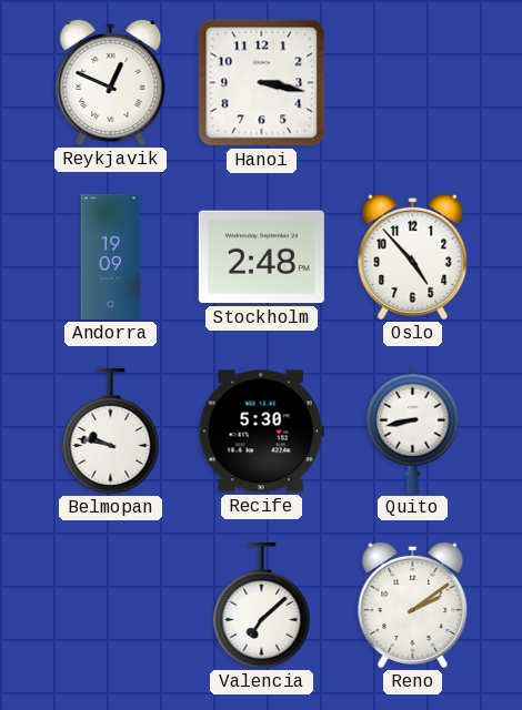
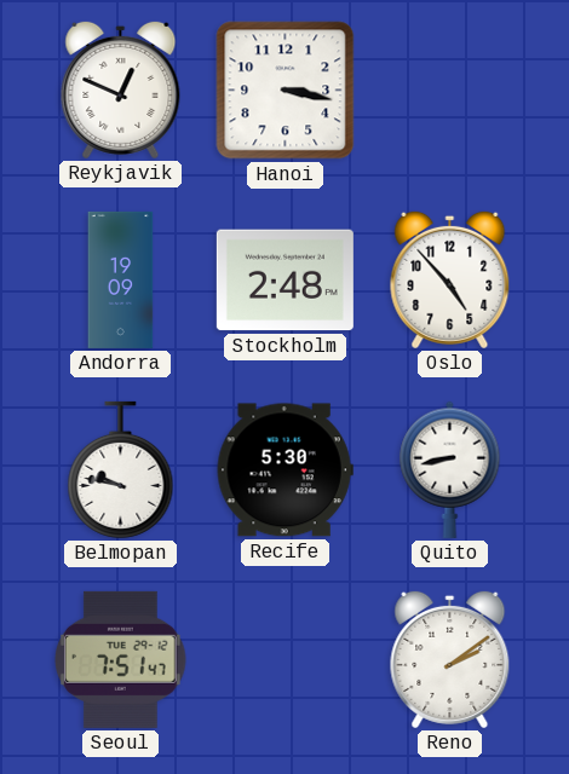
Seoul: none -> 7:51
Valencia: 7:08 -> none
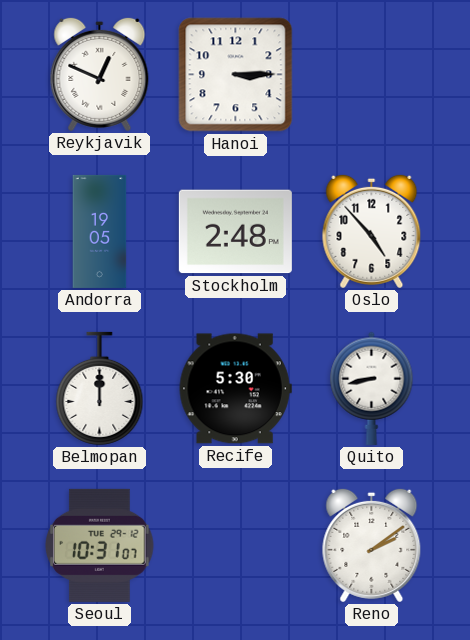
Hanoi: 3:17 -> 3:15
Andorra: 19:09 -> 19:05
Belmopan: 9:47 -> 12:00
Seoul: 7:51 -> 10:31
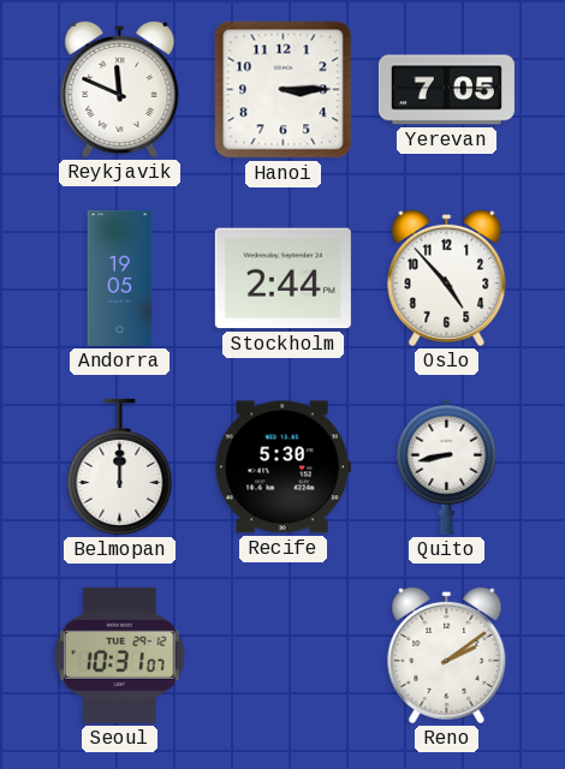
Reykjavik: 12:49 -> 11:49
Yerevan: none -> 7:05
Stockholm: 2:48 -> 2:44
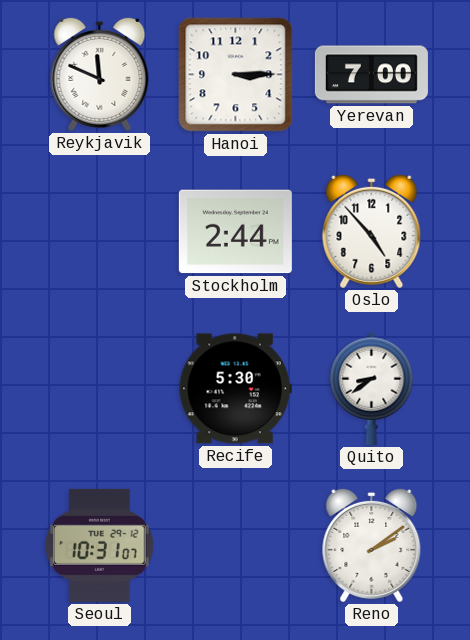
Yerevan: 7:05 -> 7:00
Andorra: 19:05 -> none
Belmopan: 12:00 -> none
Quito: 8:43 -> 8:39
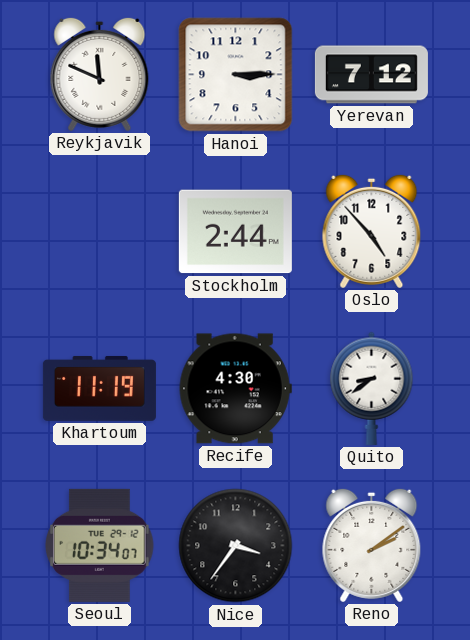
Yerevan: 7:00 -> 7:12
Khartoum: none -> 11:19
Recife: 5:30 -> 4:30
Seoul: 10:31 -> 10:34
Nice: none -> 3:36
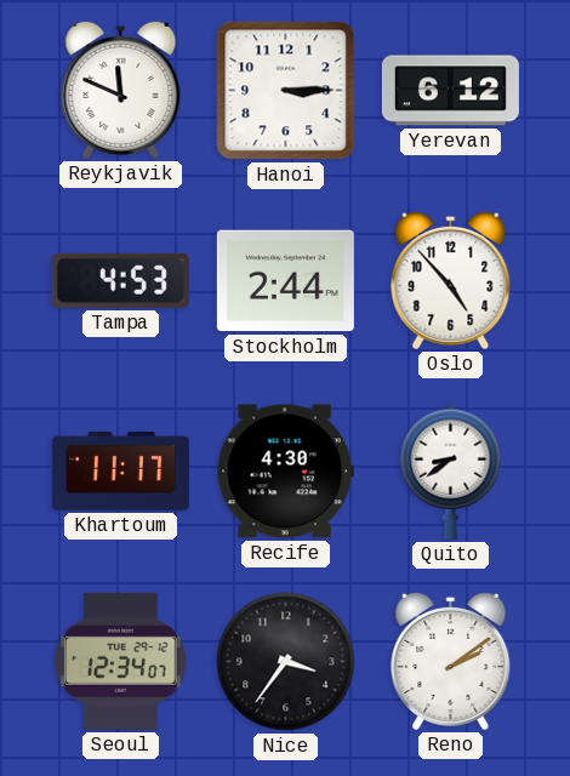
Yerevan: 7:12 -> 6:12
Tampa: none -> 4:53
Khartoum: 11:19 -> 11:17
Seoul: 10:34 -> 12:34
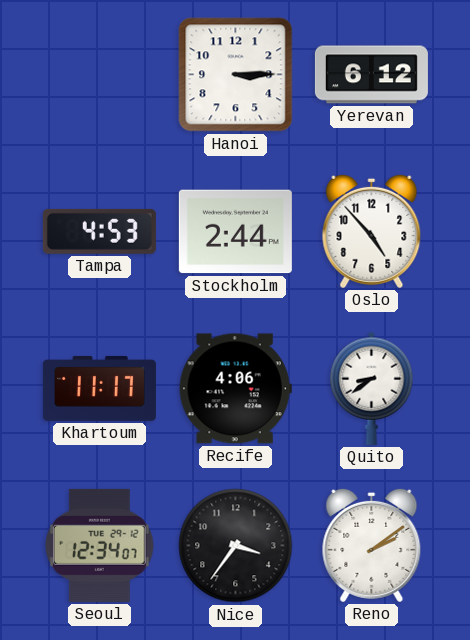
Reykjavik: 11:49 -> none
Recife: 4:30 -> 4:06
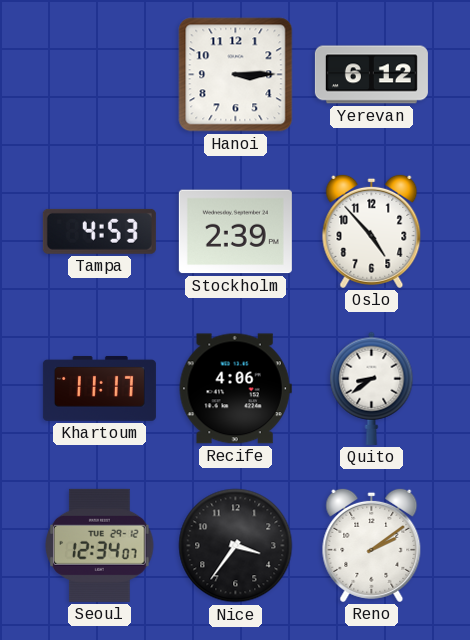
Stockholm: 2:44 -> 2:39
